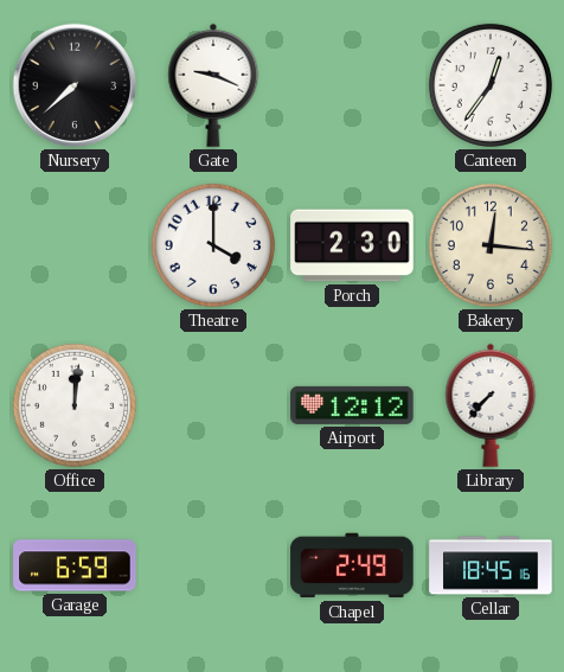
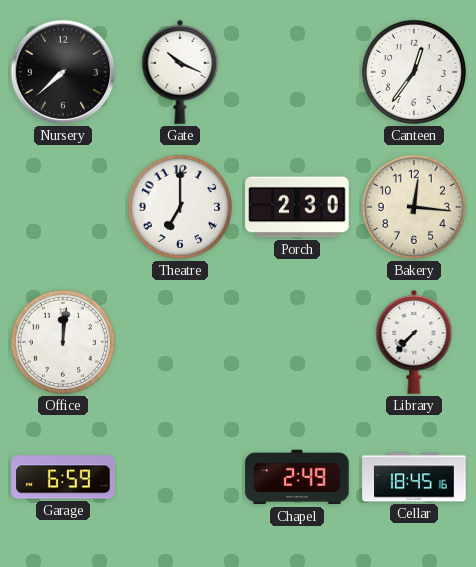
Gate: 9:19 -> 10:19
Theatre: 4:00 -> 7:00
Airport: 12:12 -> none
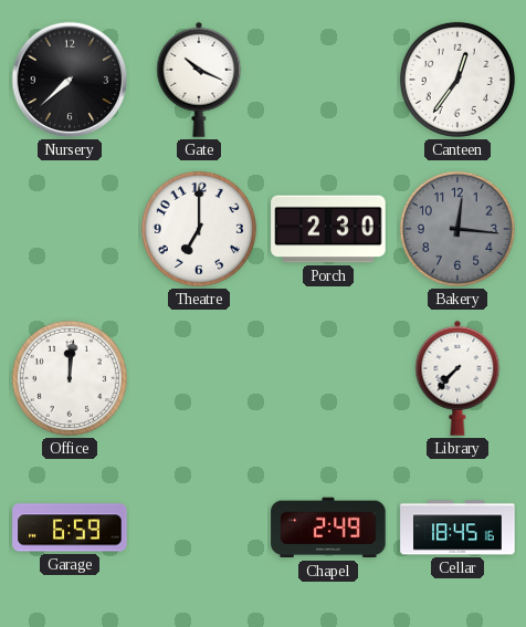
Bakery dial: cream -> grey
